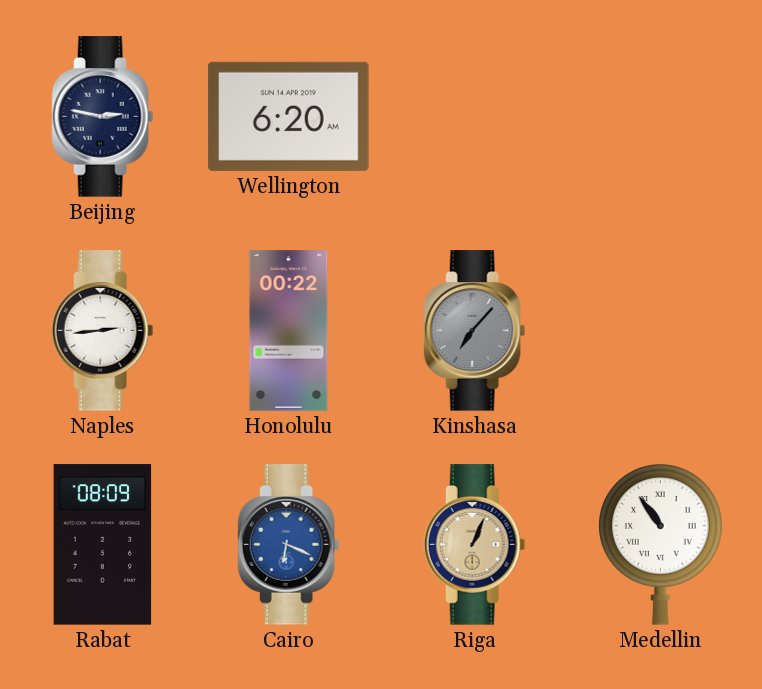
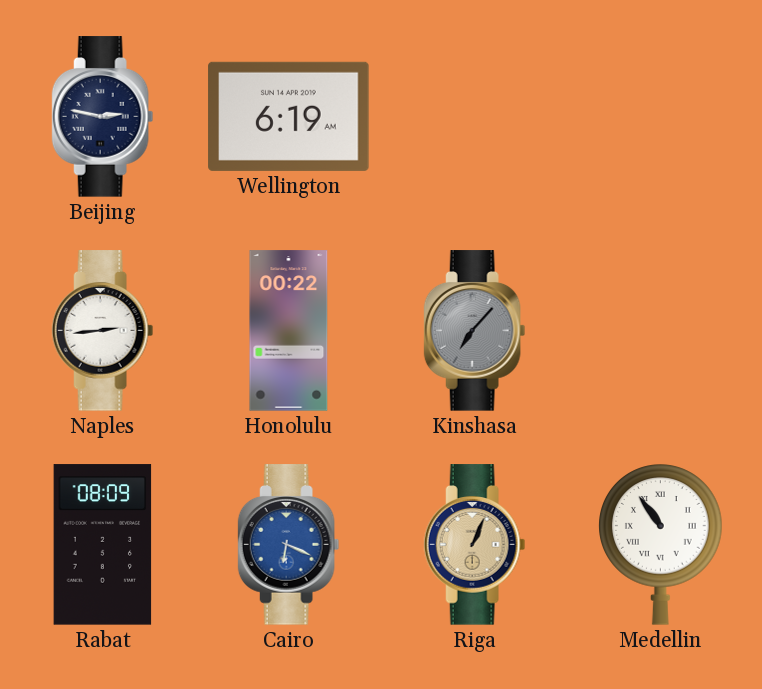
Wellington: 6:20 -> 6:19
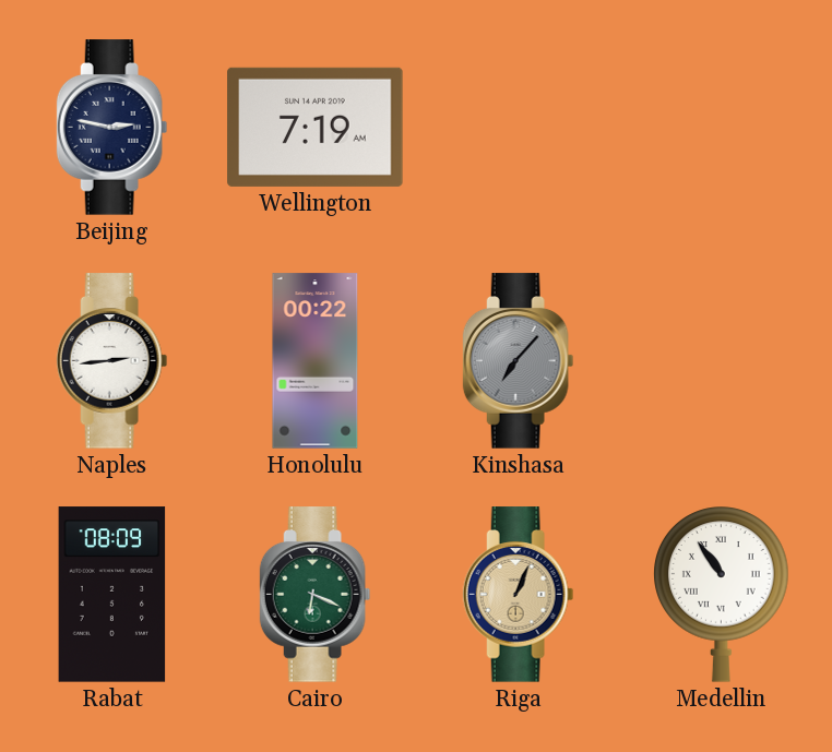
Wellington: 6:19 -> 7:19
Cairo dial: blue -> green
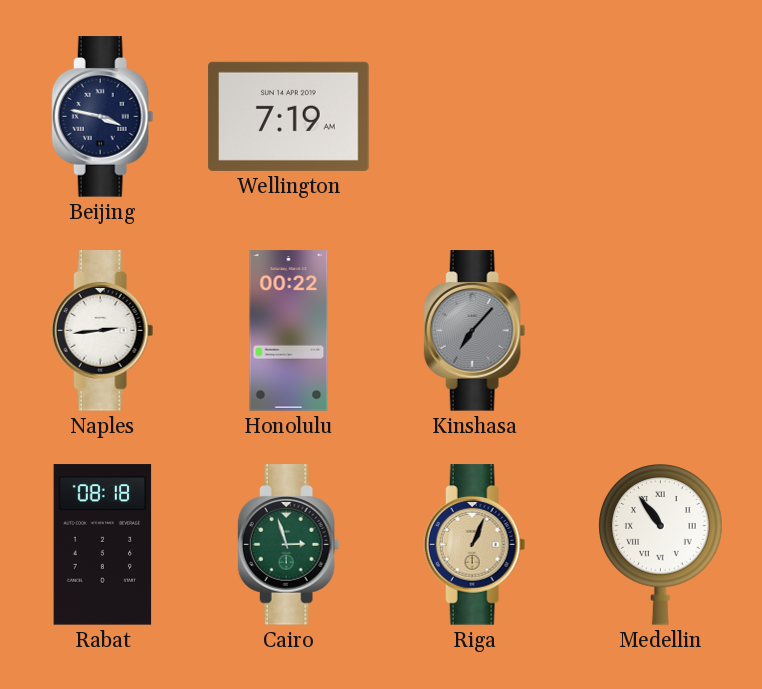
Beijing: 2:47 -> 3:47
Rabat: 08:09 -> 08:18
Cairo: 6:19 -> 2:57
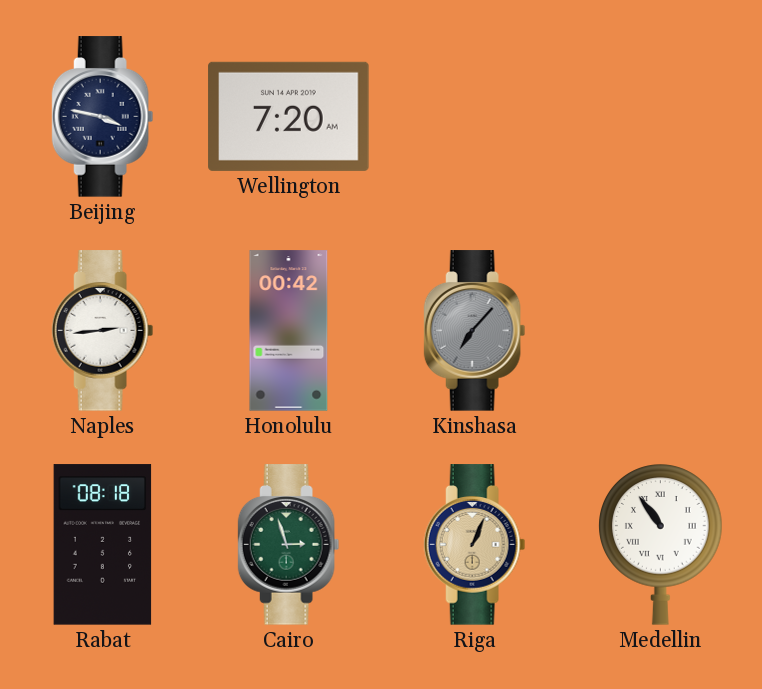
Wellington: 7:19 -> 7:20
Honolulu: 00:22 -> 00:42
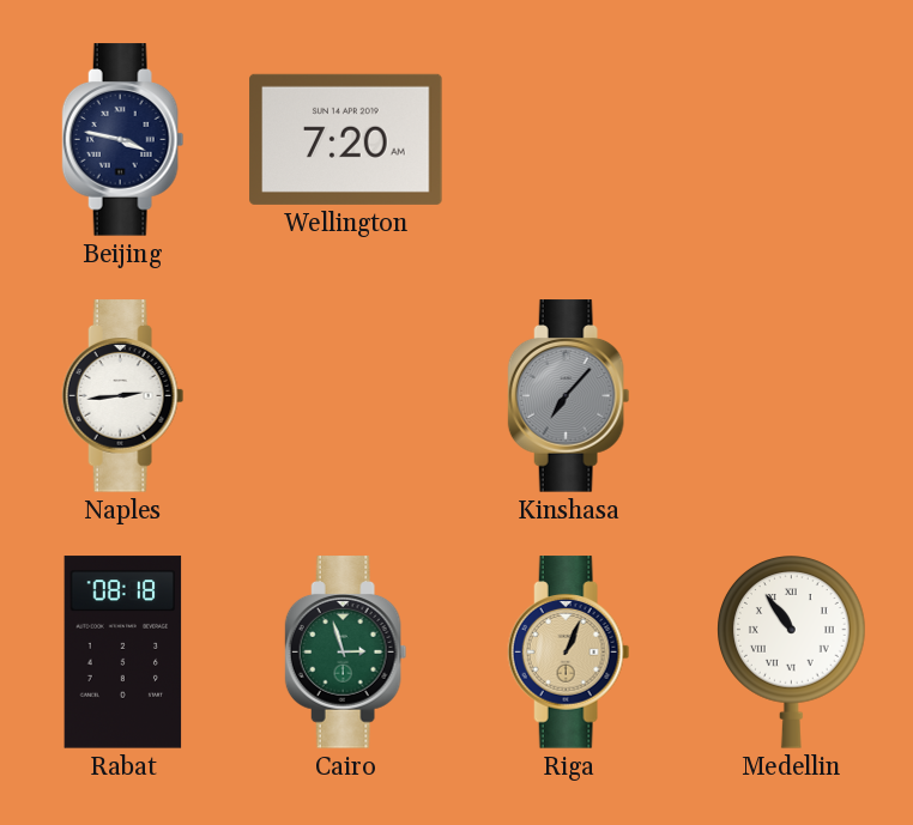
Honolulu: 00:42 -> none
